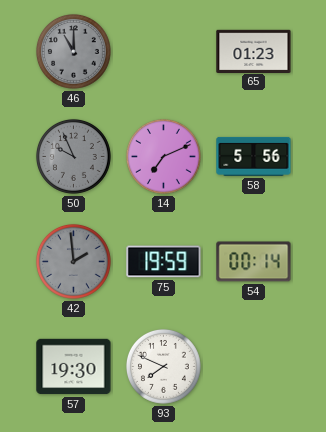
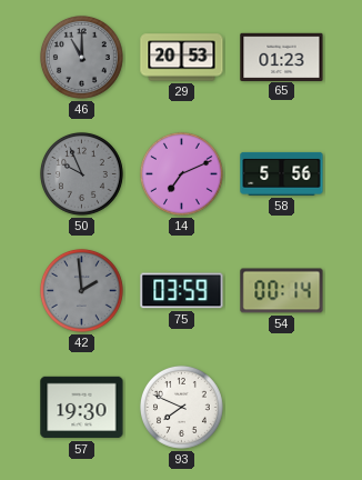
29: none -> 20:53
75: 19:59 -> 03:59
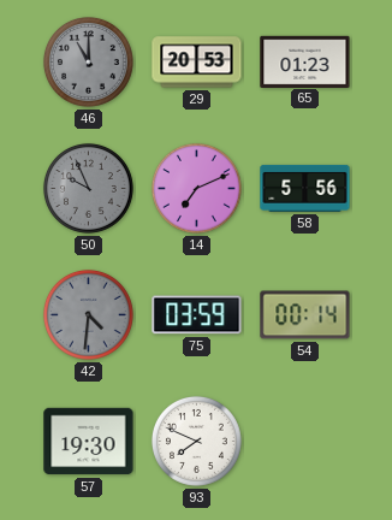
42: 1:59 -> 4:31
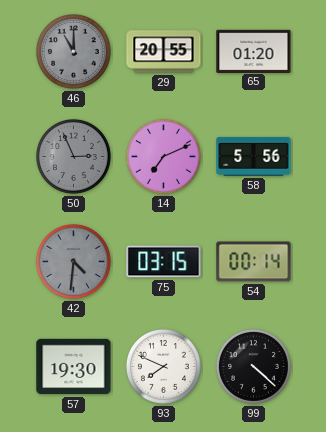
29: 20:53 -> 20:55
65: 01:23 -> 01:20
50: 9:56 -> 2:56
75: 03:59 -> 03:15
99: none -> 4:22
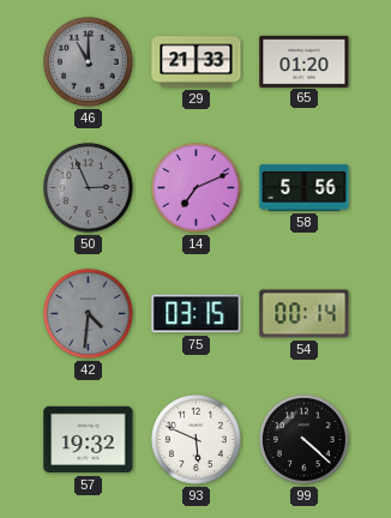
29: 20:55 -> 21:33
57: 19:30 -> 19:32
93: 7:49 -> 5:49
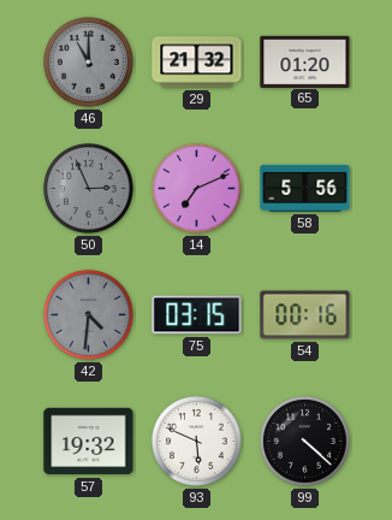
29: 21:33 -> 21:32
54: 00:14 -> 00:16
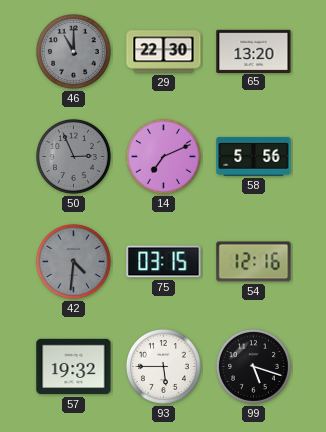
29: 21:32 -> 22:30
65: 01:20 -> 13:20
54: 00:16 -> 12:16
93: 5:49 -> 5:45
99: 4:22 -> 5:18
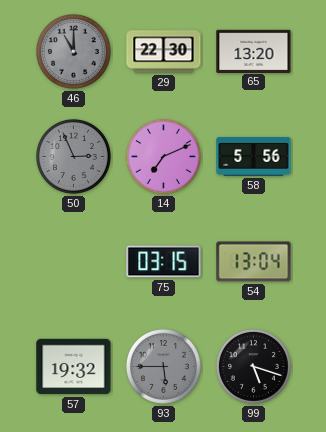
42: 4:31 -> none
54: 12:16 -> 13:04
93 dial: white -> grey
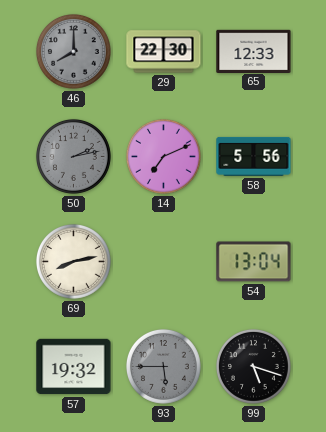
46: 11:00 -> 8:00
65: 13:20 -> 12:33
50: 2:56 -> 2:13
69: none -> 8:13
75: 03:15 -> none
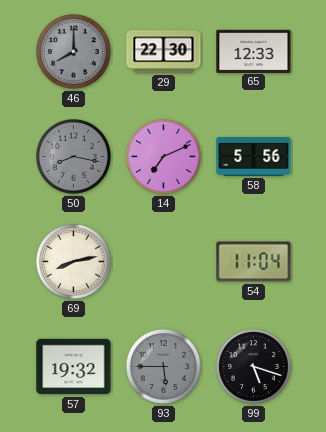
50: 2:13 -> 8:17
54: 13:04 -> 11:04
